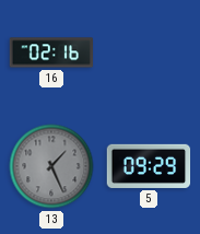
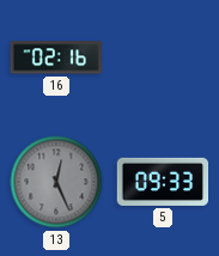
13: 1:26 -> 12:26
5: 09:29 -> 09:33
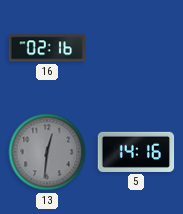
13: 12:26 -> 12:31
5: 09:33 -> 14:16
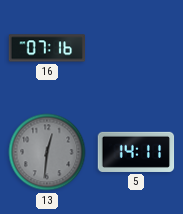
16: 02:16 -> 07:16
5: 14:16 -> 14:11
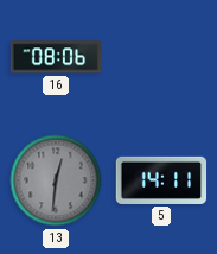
16: 07:16 -> 08:06
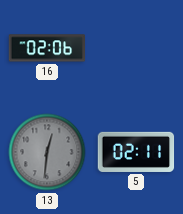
16: 08:06 -> 02:06
5: 14:11 -> 02:11
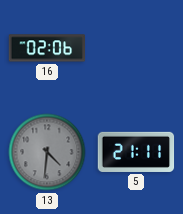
13: 12:31 -> 4:31
5: 02:11 -> 21:11
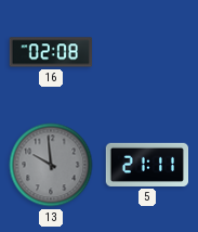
16: 02:06 -> 02:08
13: 4:31 -> 9:59
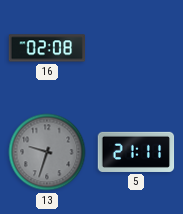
13: 9:59 -> 9:33
